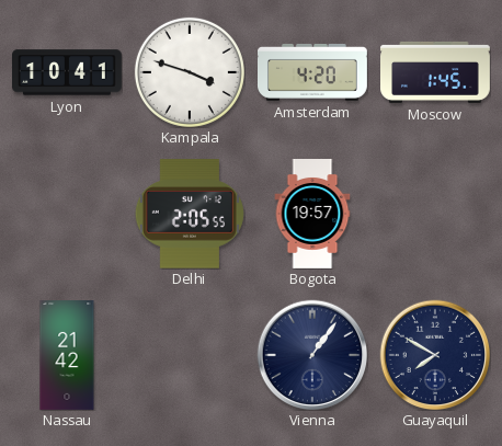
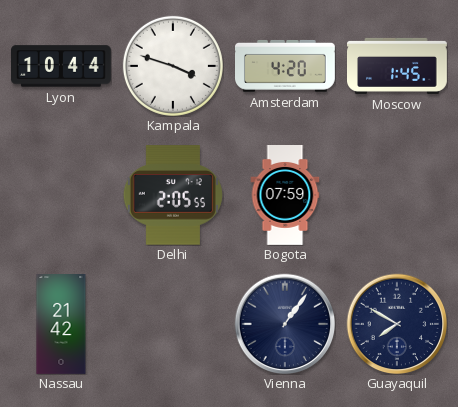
Lyon: 10:41 -> 10:44
Bogota: 19:57 -> 07:59
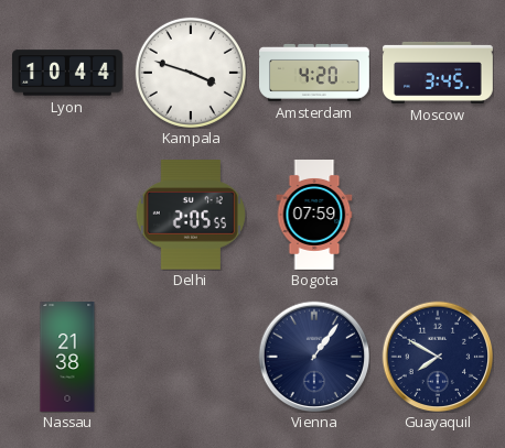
Moscow: 1:45 -> 3:45
Nassau: 21:42 -> 21:38
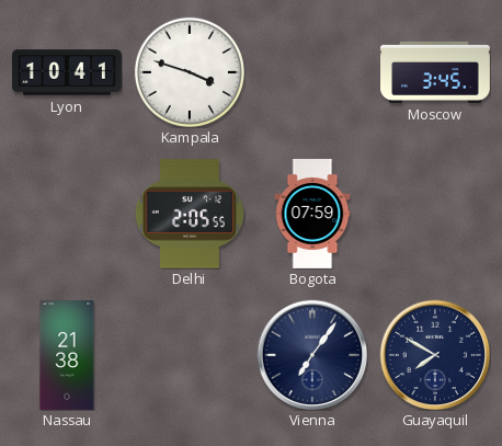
Lyon: 10:44 -> 10:41
Amsterdam: 4:20 -> none
Vienna: 1:06 -> 7:06
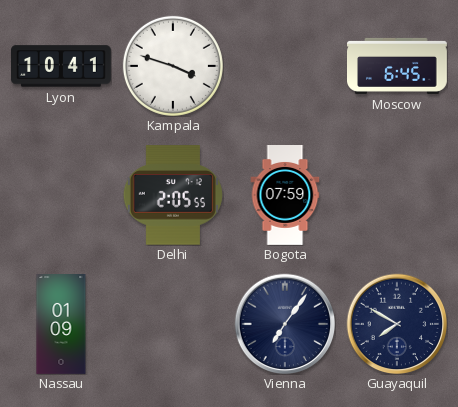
Moscow: 3:45 -> 6:45
Nassau: 21:38 -> 01:09
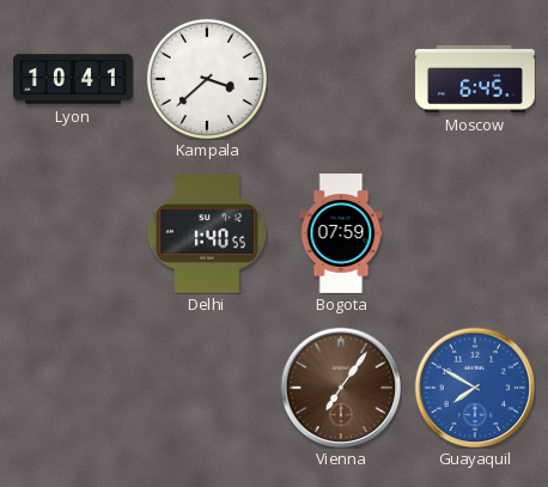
Kampala: 3:48 -> 3:38
Delhi: 2:05 -> 1:40
Nassau: 01:09 -> none
Vienna dial: navy -> brown
Guayaquil dial: navy -> blue
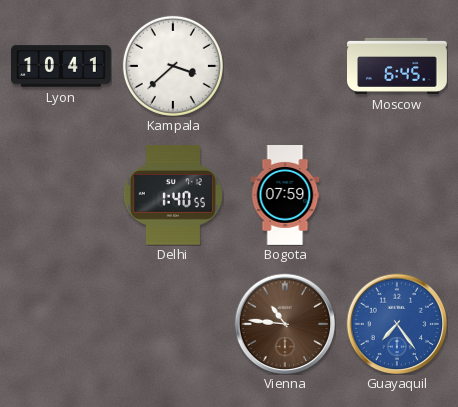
Vienna: 7:06 -> 10:46
Guayaquil: 7:50 -> 7:24
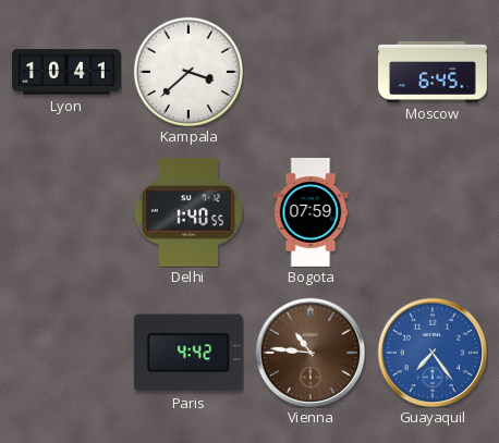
Paris: none -> 4:42
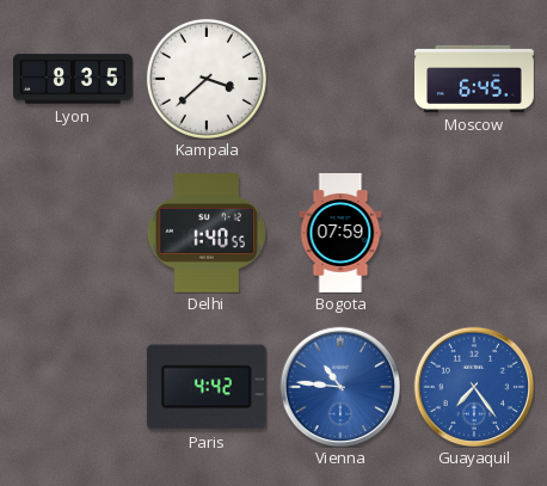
Lyon: 10:41 -> 8:35
Vienna dial: brown -> blue
